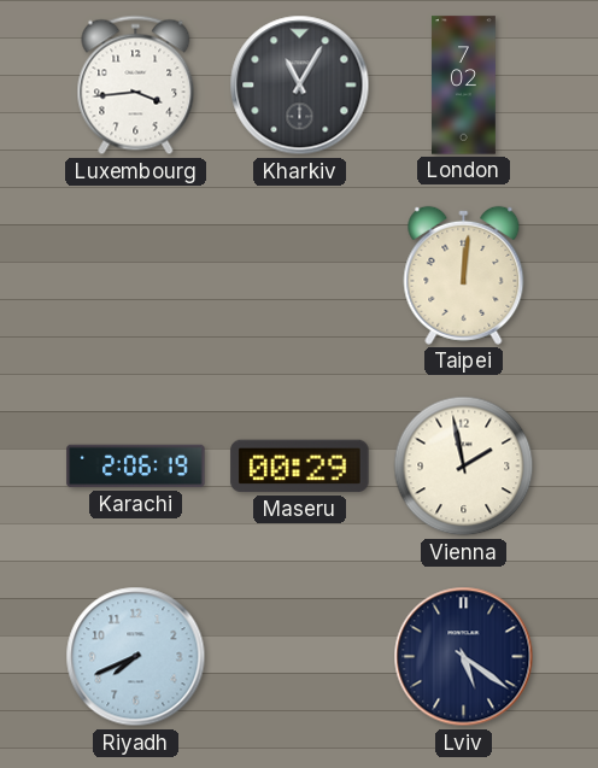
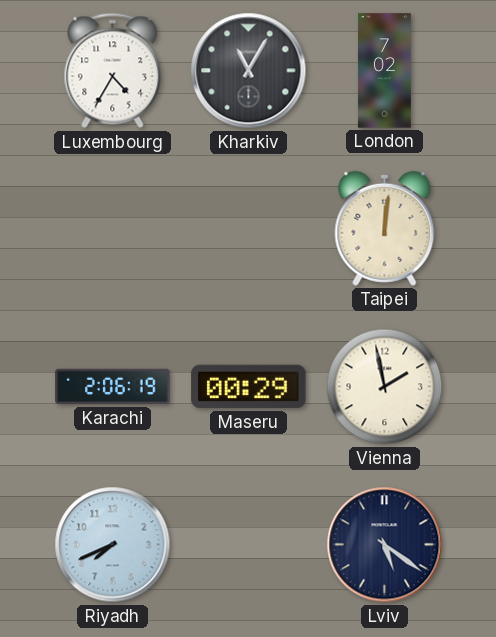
Luxembourg: 3:44 -> 4:35
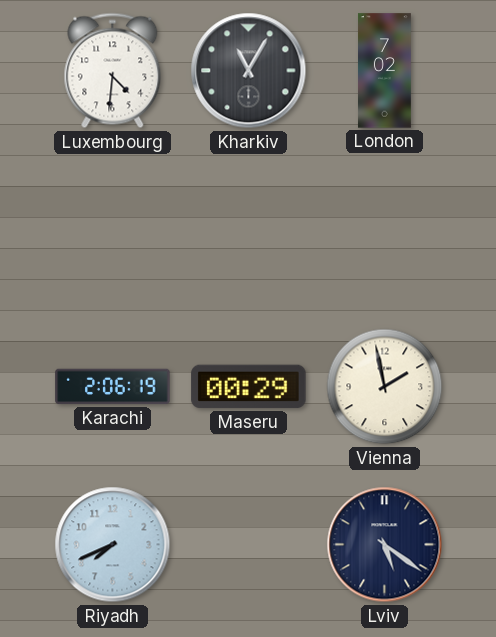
Luxembourg: 4:35 -> 4:31
Taipei: 12:01 -> none
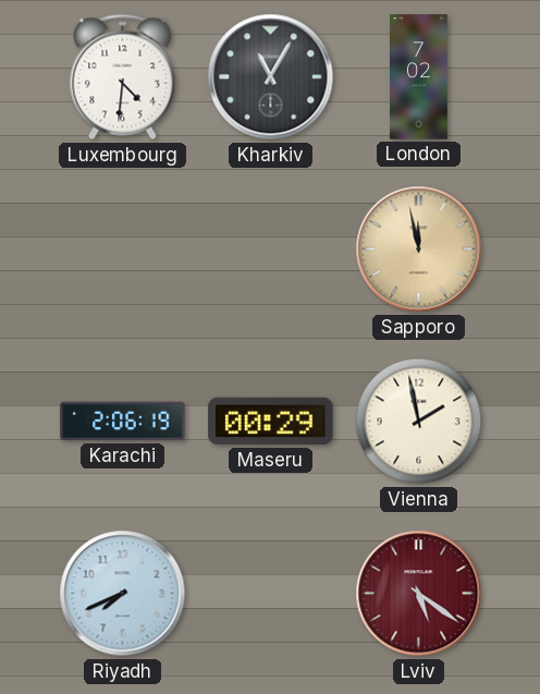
Sapporo: none -> 11:58
Lviv dial: navy -> burgundy
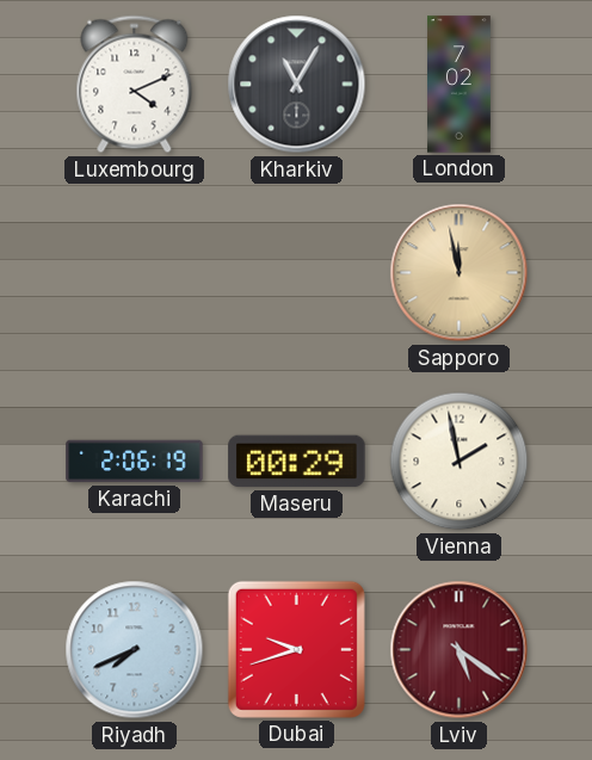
Luxembourg: 4:31 -> 4:11
Dubai: none -> 9:42
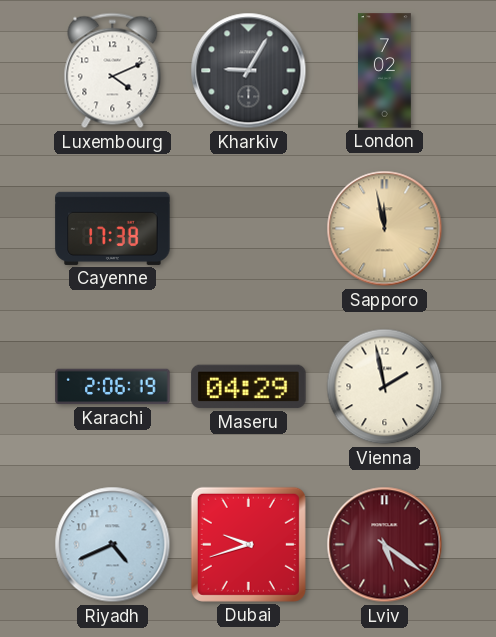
Kharkiv: 11:05 -> 9:05
Cayenne: none -> 17:38
Maseru: 00:29 -> 04:29
Riyadh: 7:41 -> 4:41
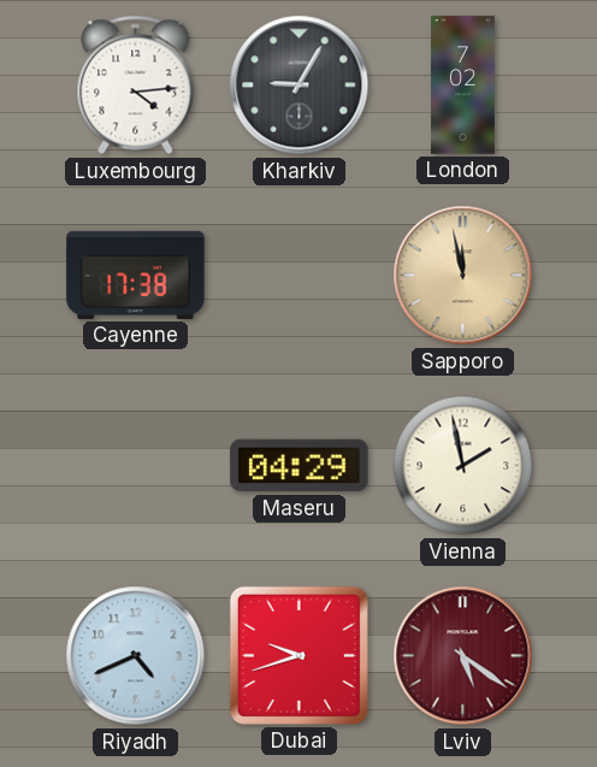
Luxembourg: 4:11 -> 4:14
Karachi: 2:06 -> none
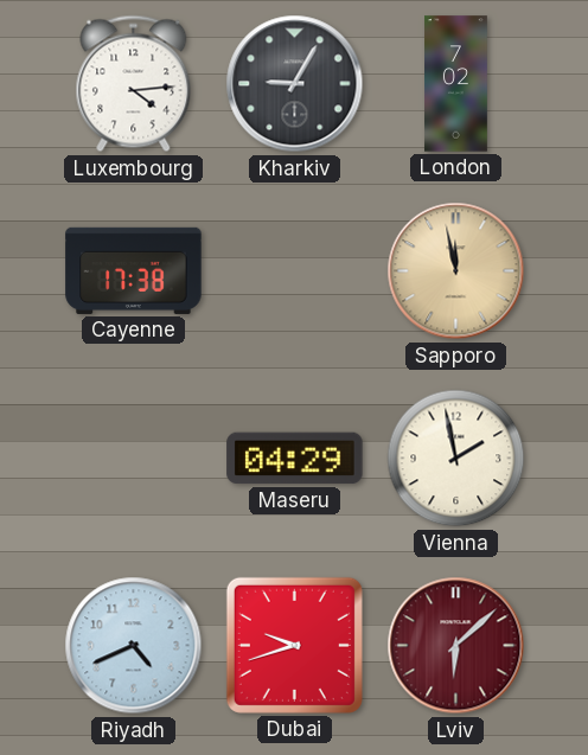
Lviv: 5:21 -> 6:08
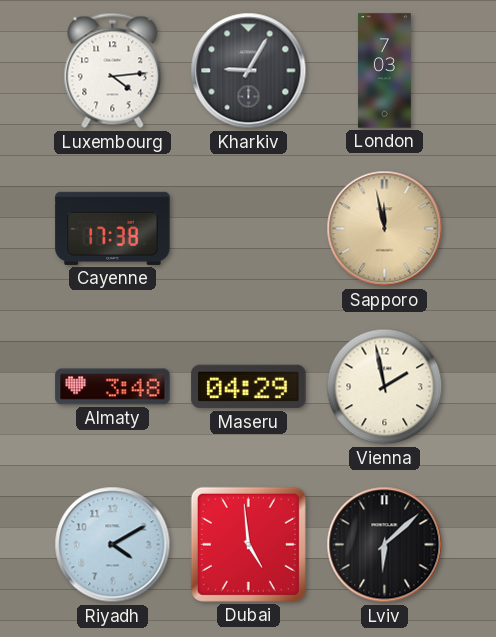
London: 7:02 -> 7:03
Almaty: none -> 3:48
Riyadh: 4:41 -> 4:10
Dubai: 9:42 -> 4:59
Lviv dial: burgundy -> black
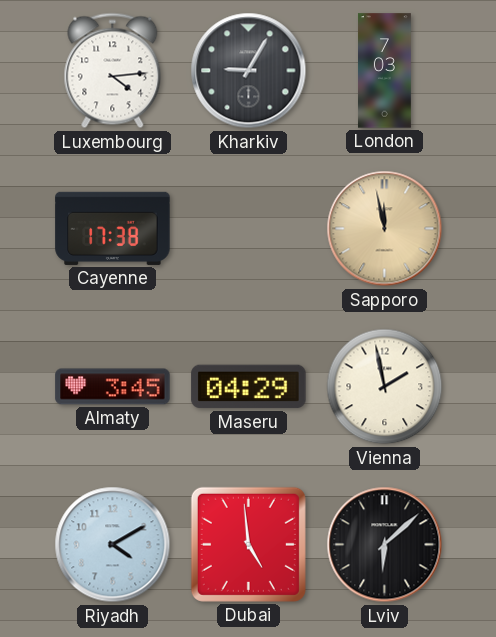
Almaty: 3:48 -> 3:45
